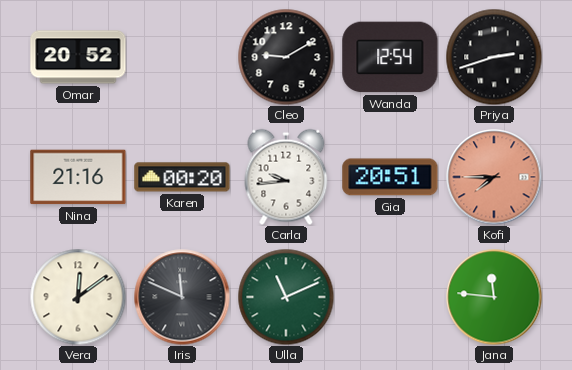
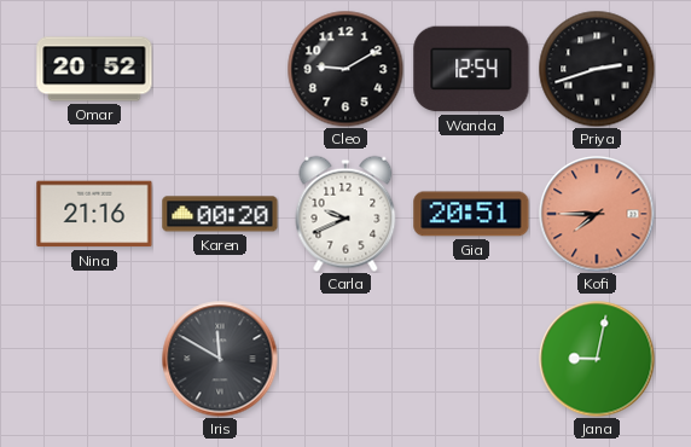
Carla: 9:44 -> 9:41
Vera: 12:09 -> none
Iris: 11:49 -> 11:50
Ulla: 11:11 -> none
Jana: 11:46 -> 9:02
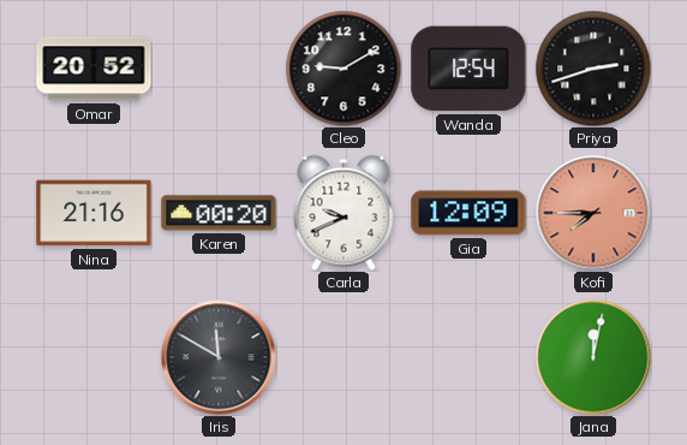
Gia: 20:51 -> 12:09
Jana: 9:02 -> 12:02
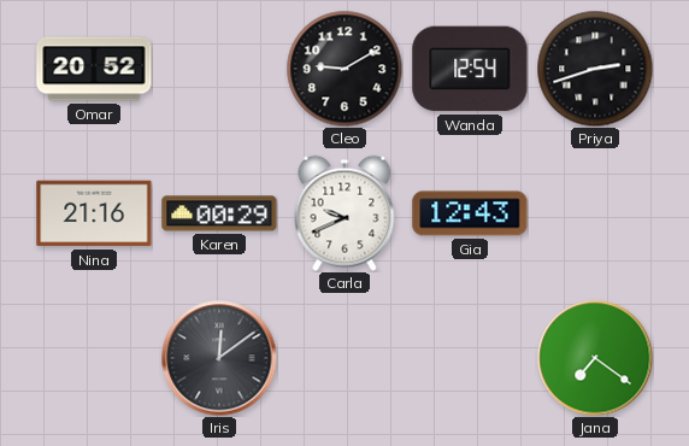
Karen: 00:20 -> 00:29
Gia: 12:09 -> 12:43
Kofi: 7:45 -> none
Iris: 11:50 -> 12:09
Jana: 12:02 -> 7:21
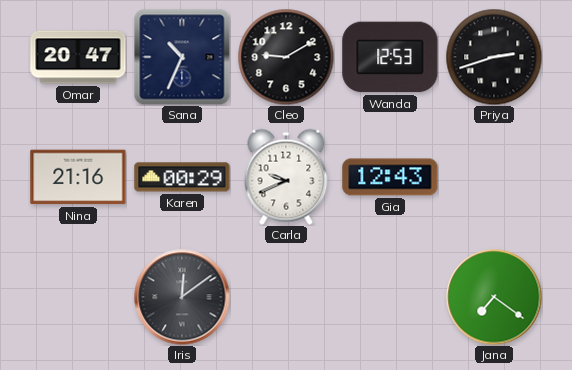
Omar: 20:52 -> 20:47
Sana: none -> 10:34
Wanda: 12:54 -> 12:53
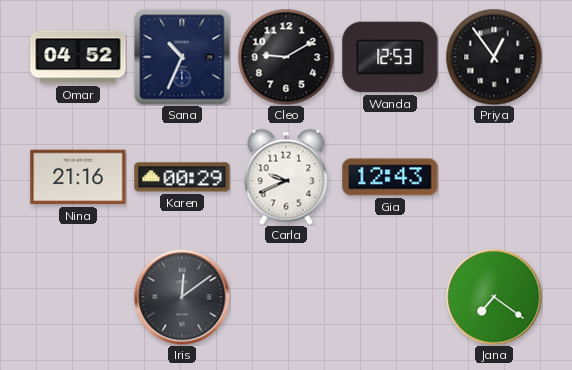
Omar: 20:47 -> 04:52
Priya: 2:42 -> 12:54
